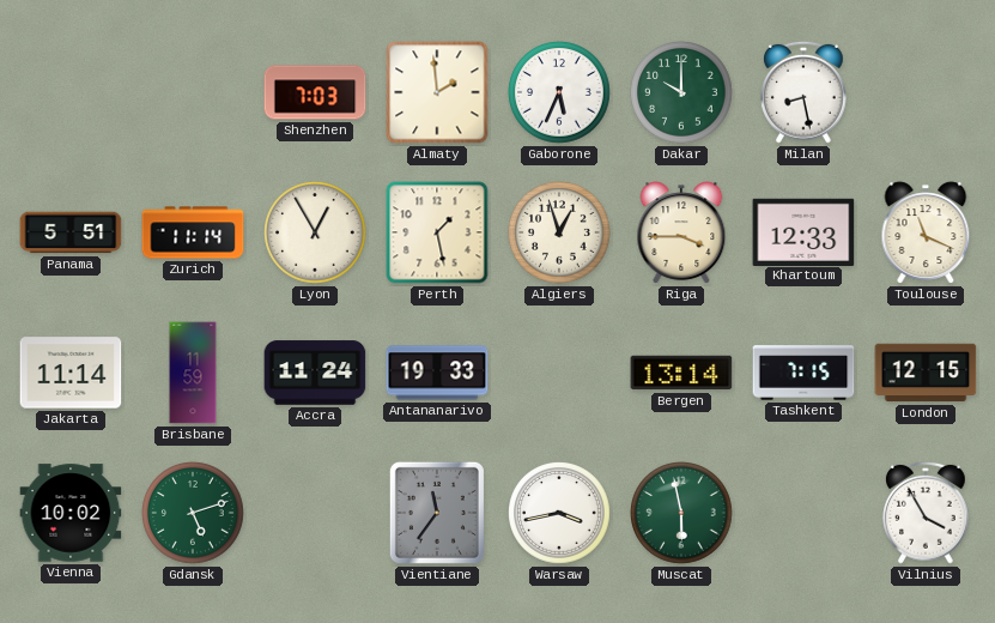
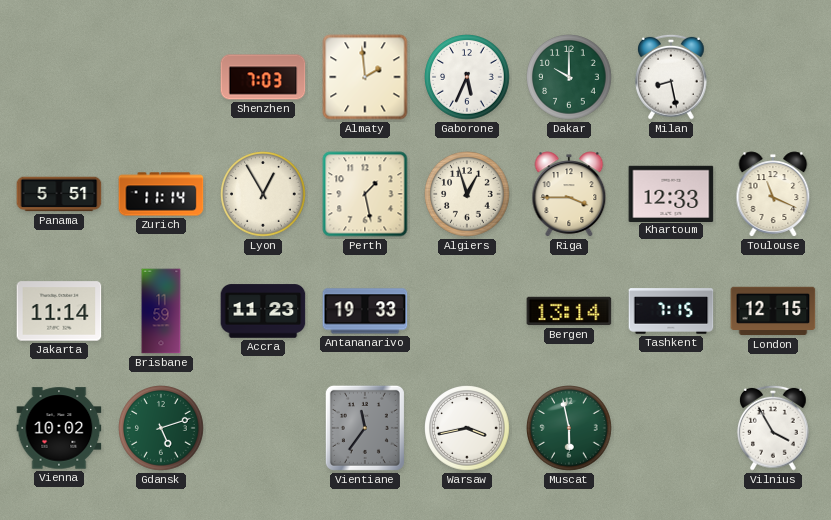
Accra: 11:24 -> 11:23
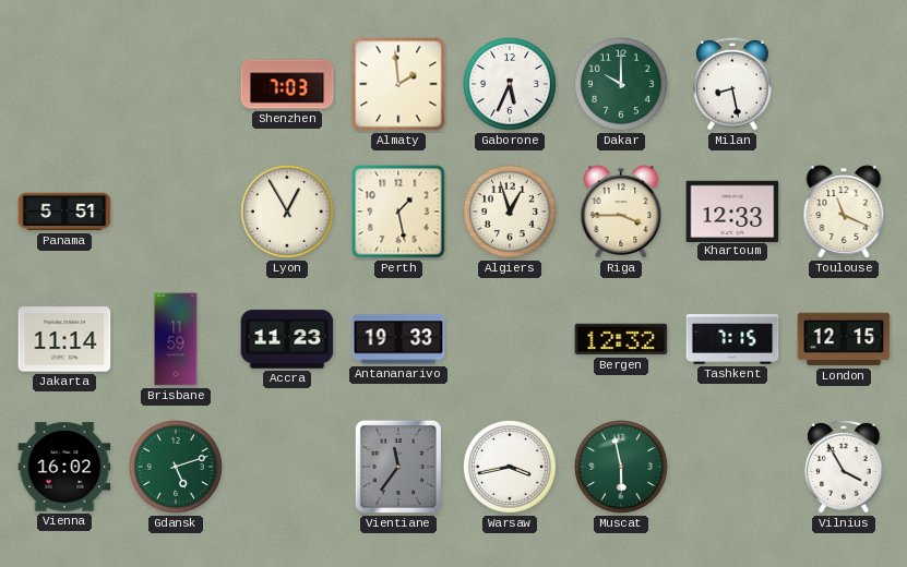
Zurich: 11:14 -> none
Bergen: 13:14 -> 12:32
Vienna: 10:02 -> 16:02
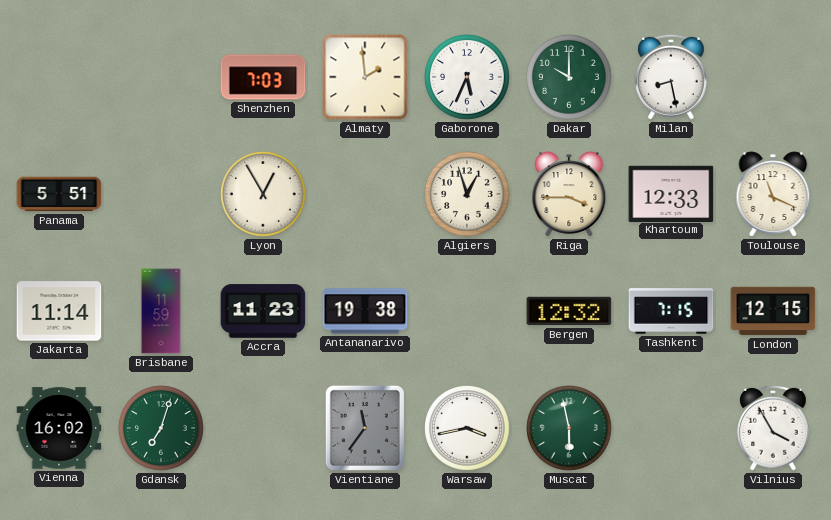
Perth: 1:28 -> none
Antananarivo: 19:33 -> 19:38
Gdansk: 5:12 -> 7:03
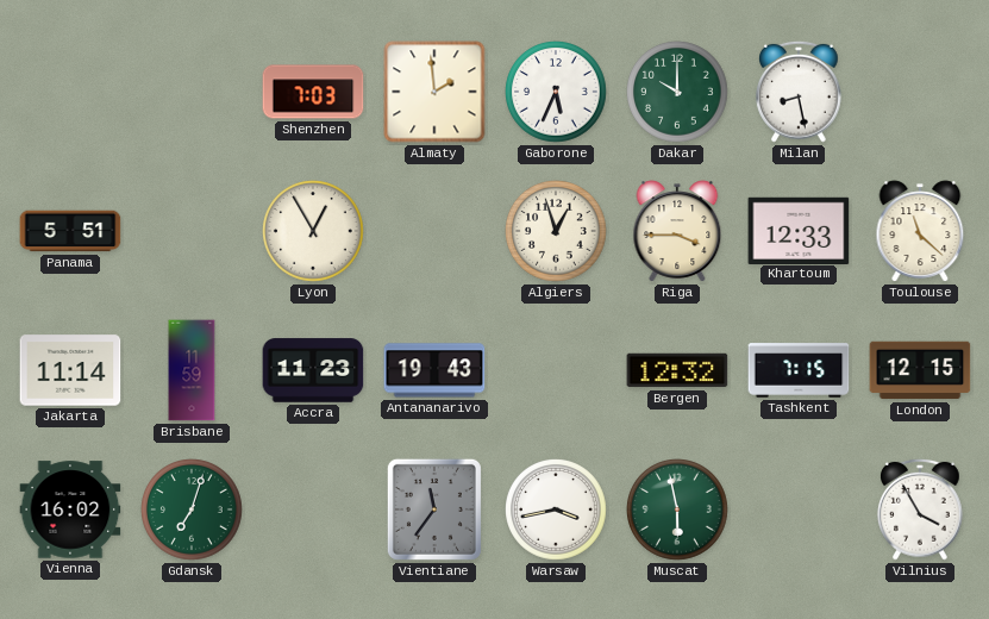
Toulouse: 11:19 -> 11:22
Antananarivo: 19:38 -> 19:43
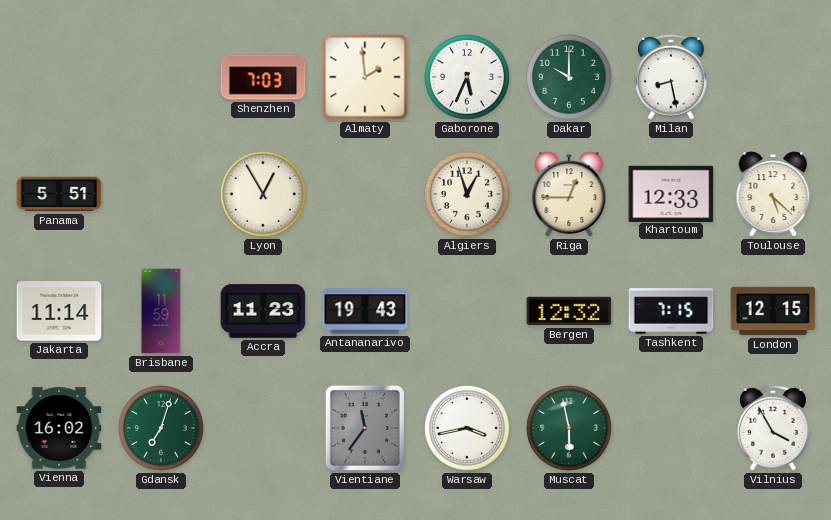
Riga: 3:45 -> 12:45
Toulouse: 11:22 -> 5:22
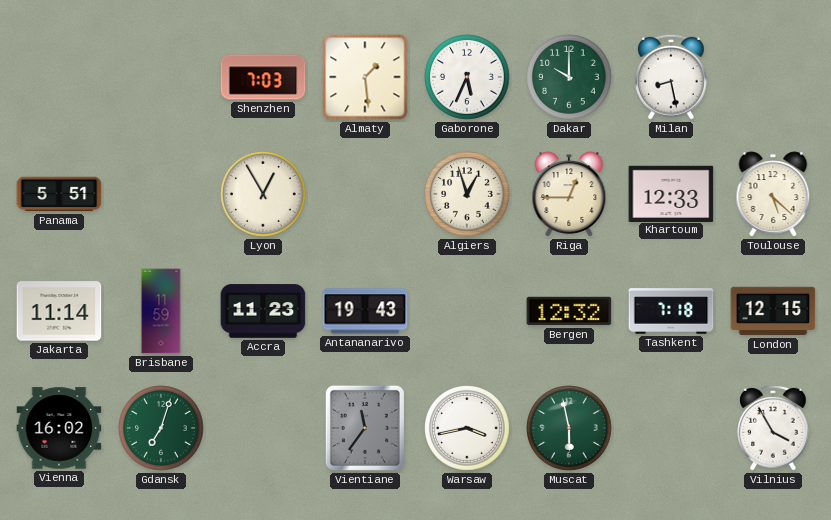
Almaty: 1:59 -> 1:29
Tashkent: 7:15 -> 7:18
